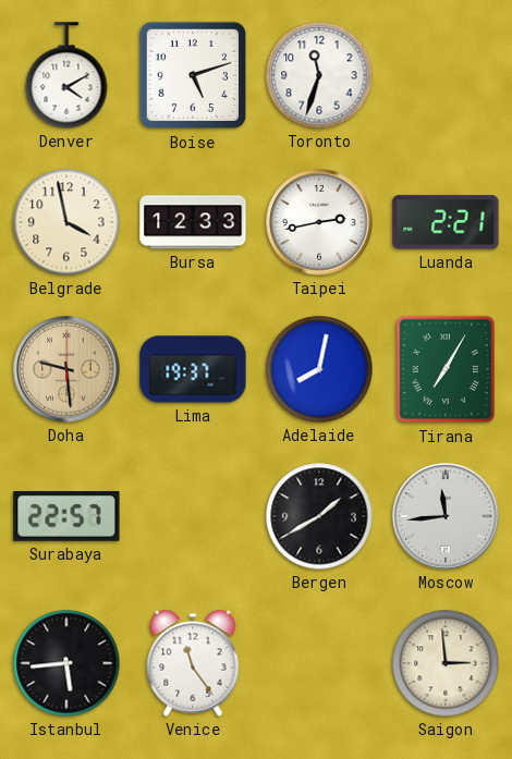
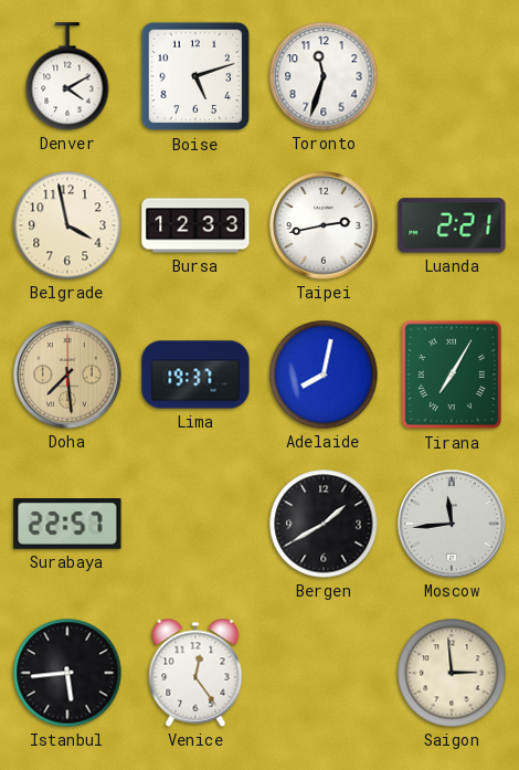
Doha: 9:29 -> 7:29
Venice: 11:24 -> 12:24
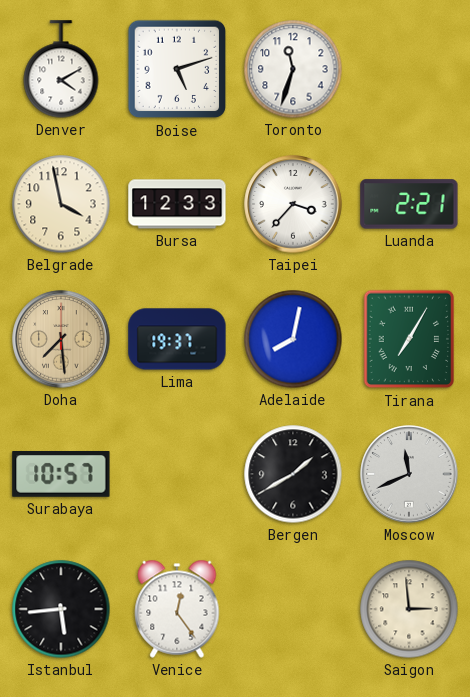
Taipei: 2:43 -> 3:37
Surabaya: 22:57 -> 10:57
Moscow: 11:44 -> 11:41
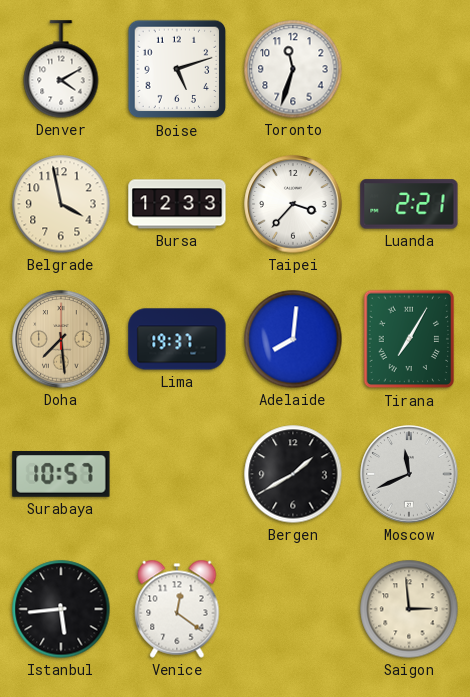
Adelaide: 8:02 -> 8:01
Venice: 12:24 -> 12:21
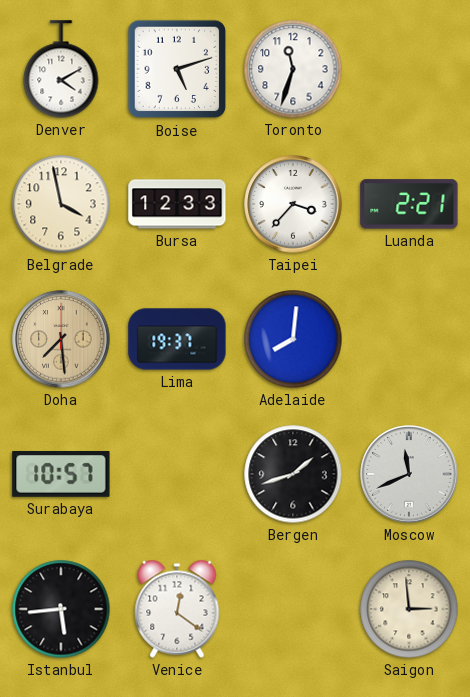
Tirana: 7:05 -> none
Bergen: 1:40 -> 1:42
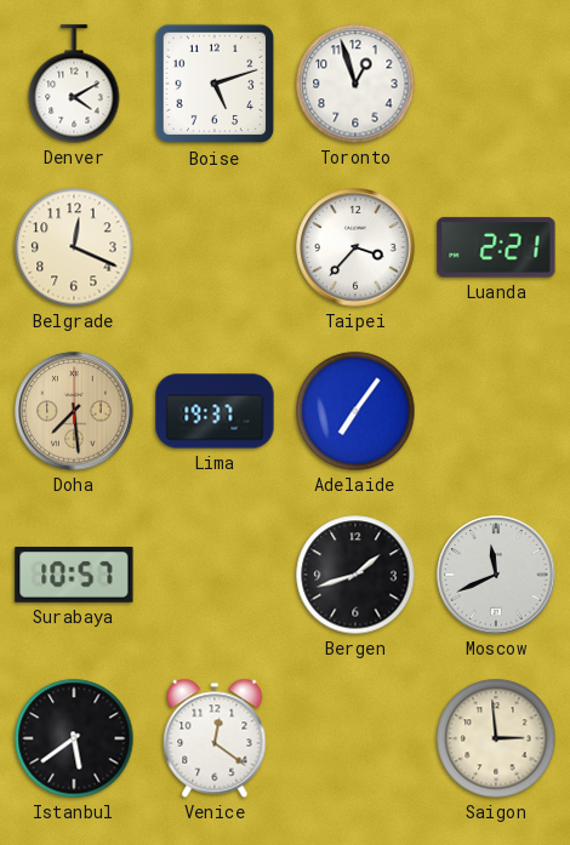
Toronto: 11:33 -> 12:57
Belgrade: 3:58 -> 12:19
Bursa: 12:33 -> none
Adelaide: 8:01 -> 7:06
Istanbul: 5:44 -> 5:39
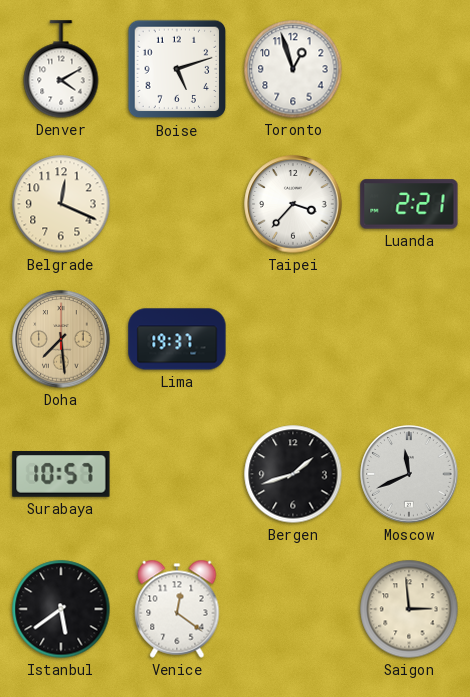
Adelaide: 7:06 -> none
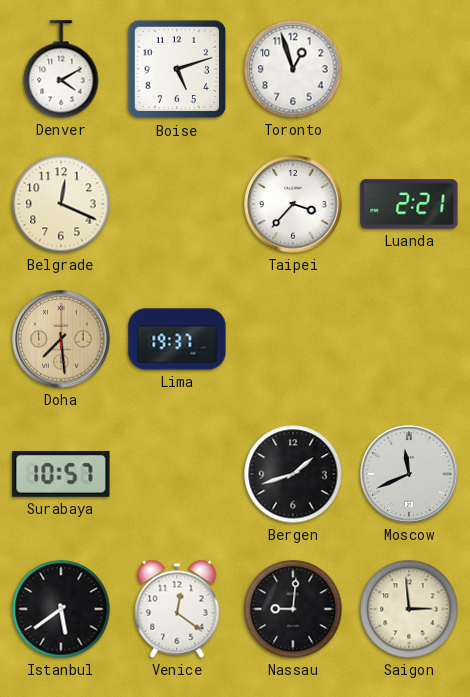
Nassau: none -> 9:01
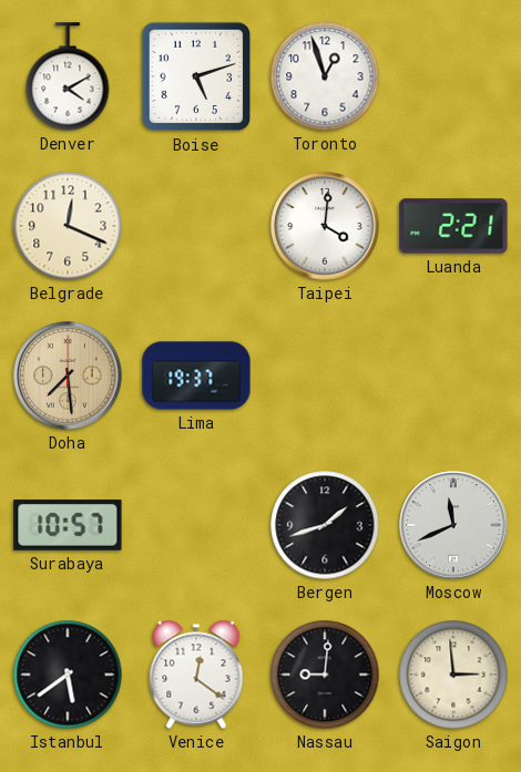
Taipei: 3:37 -> 4:01
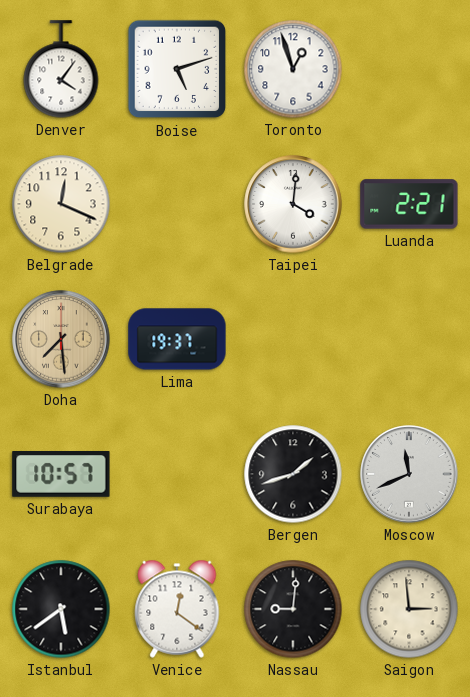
Denver: 4:10 -> 4:06
